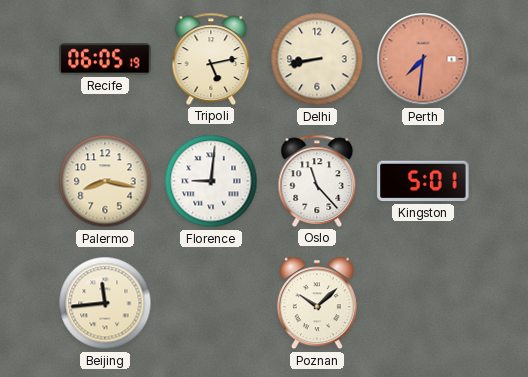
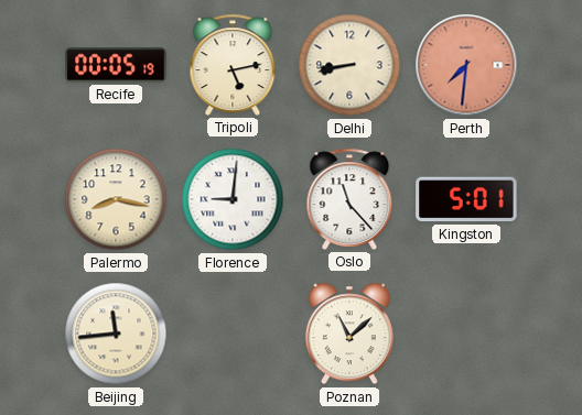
Recife: 06:05 -> 00:05
Poznan: 10:08 -> 11:08
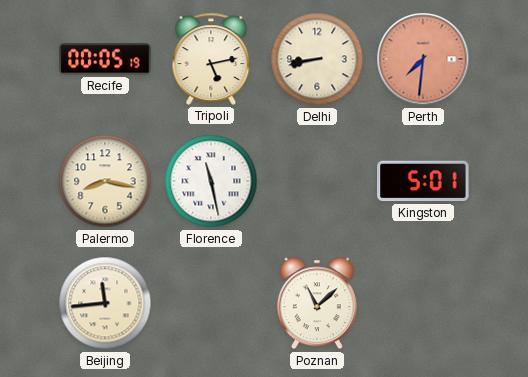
Florence: 9:01 -> 11:28
Oslo: 11:23 -> none
